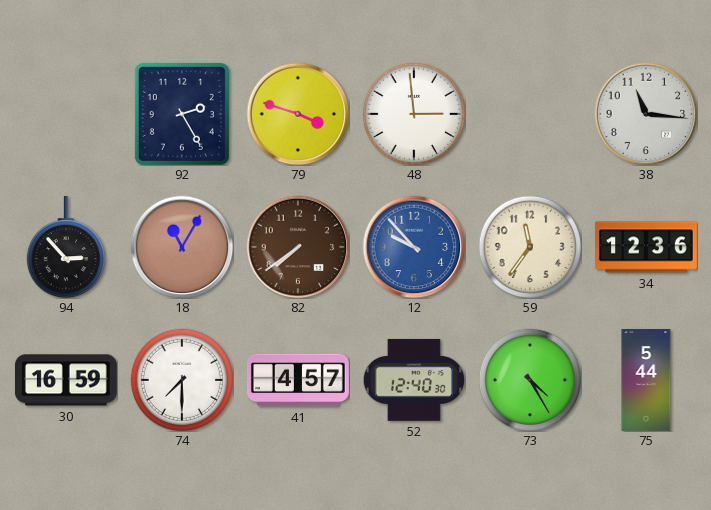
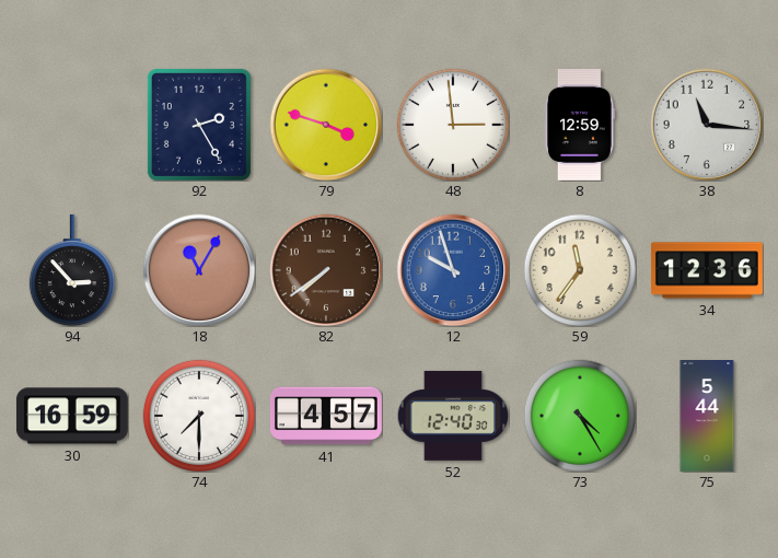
8: none -> 12:59
12: 9:53 -> 9:57
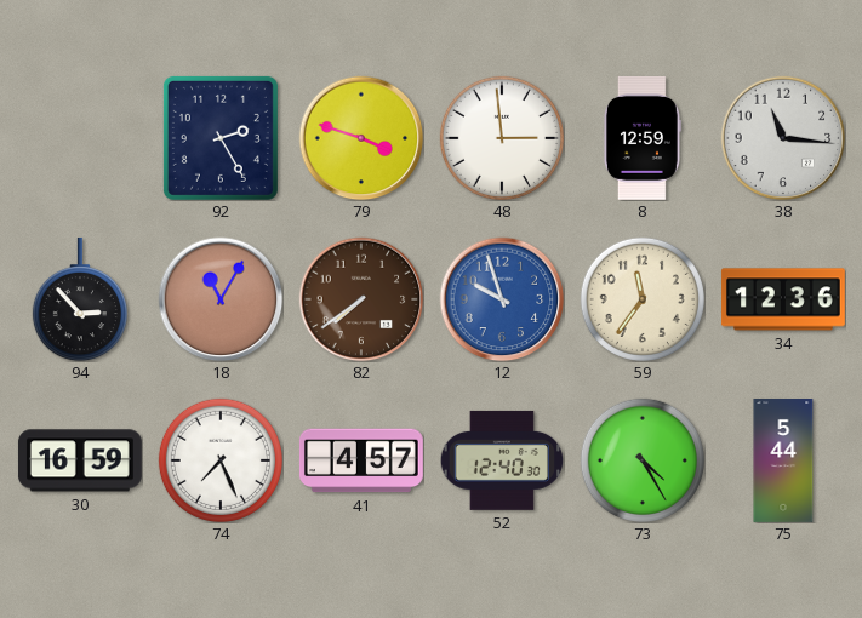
74: 7:30 -> 7:26
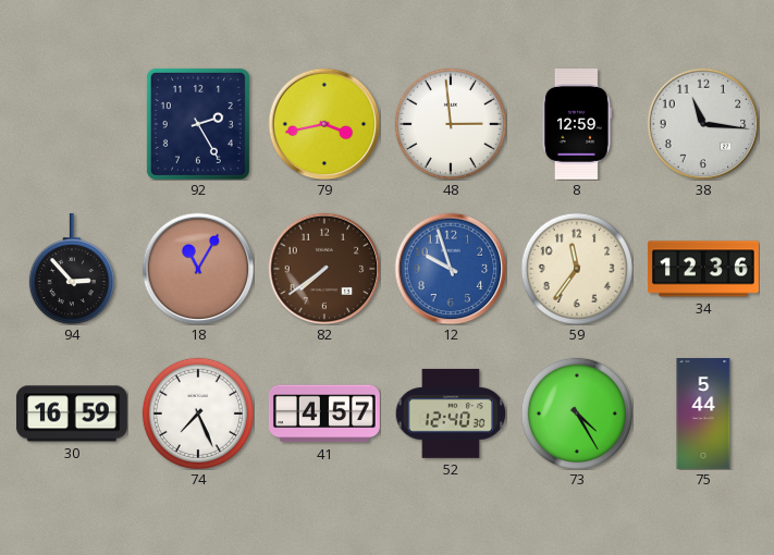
79: 3:48 -> 3:43
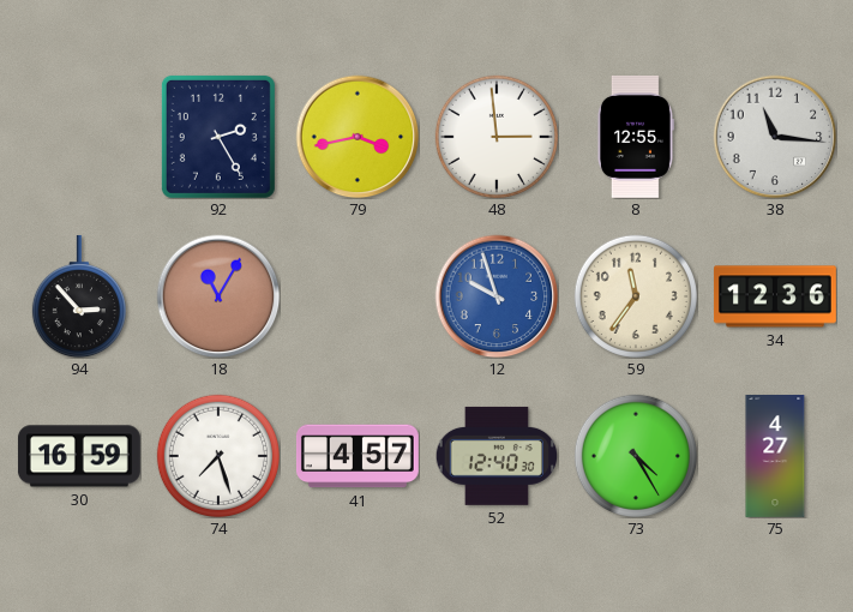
8: 12:59 -> 12:55
82: 7:39 -> none
74: 7:26 -> 7:27
75: 5:44 -> 4:27
